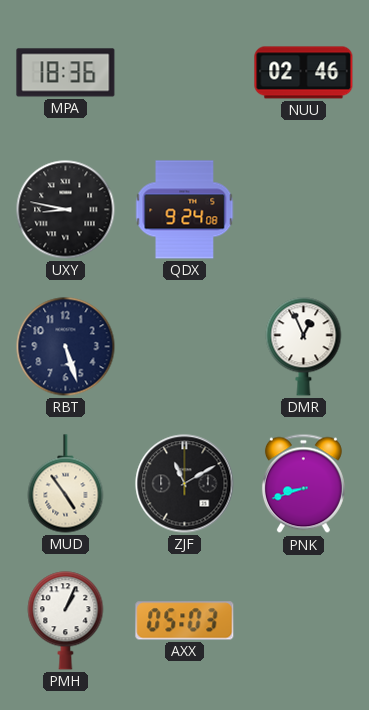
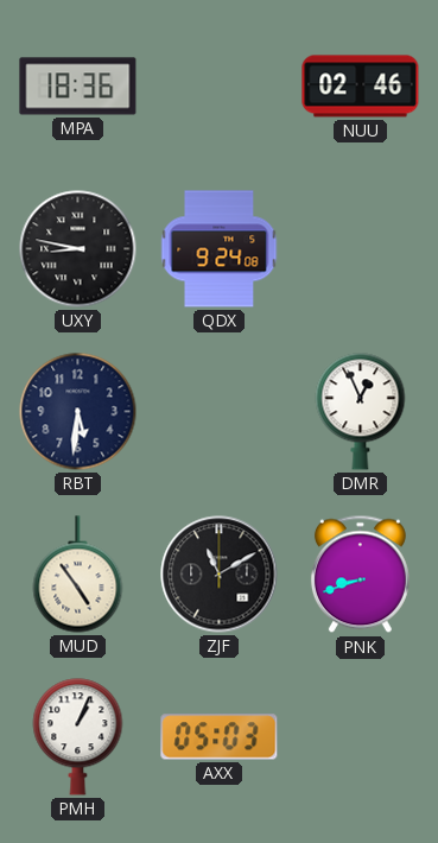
RBT: 5:27 -> 5:31
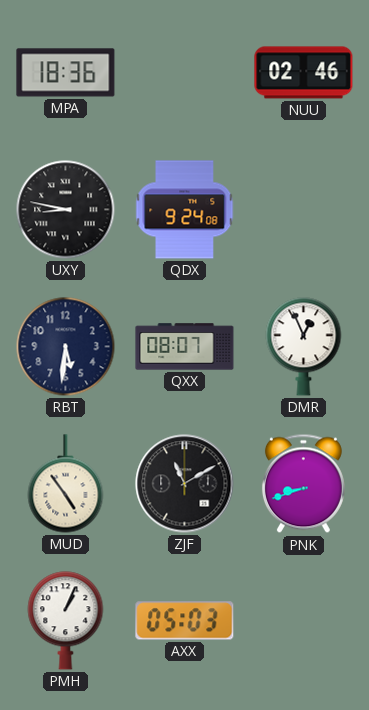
QXX: none -> 08:07
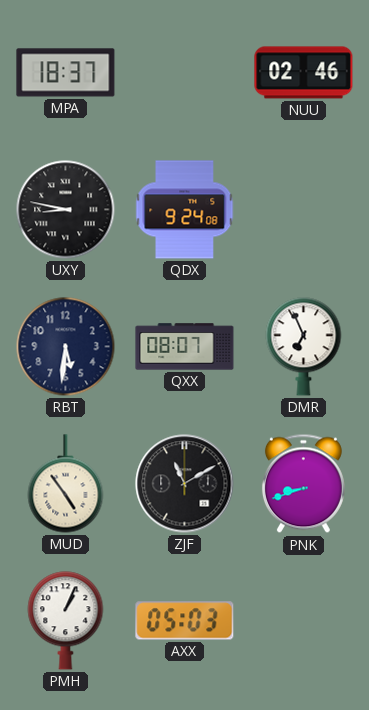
MPA: 18:36 -> 18:37
DMR: 12:56 -> 6:56
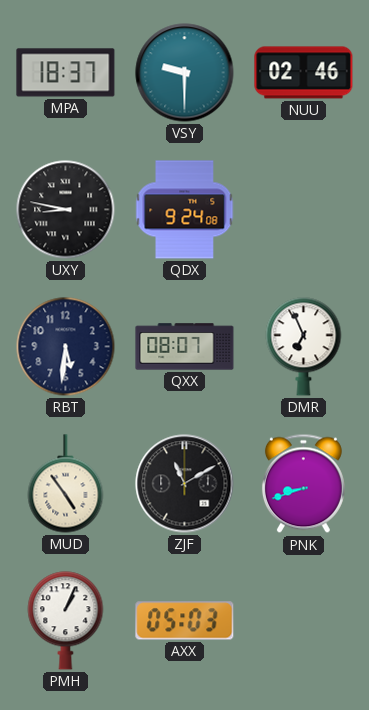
VSY: none -> 9:30
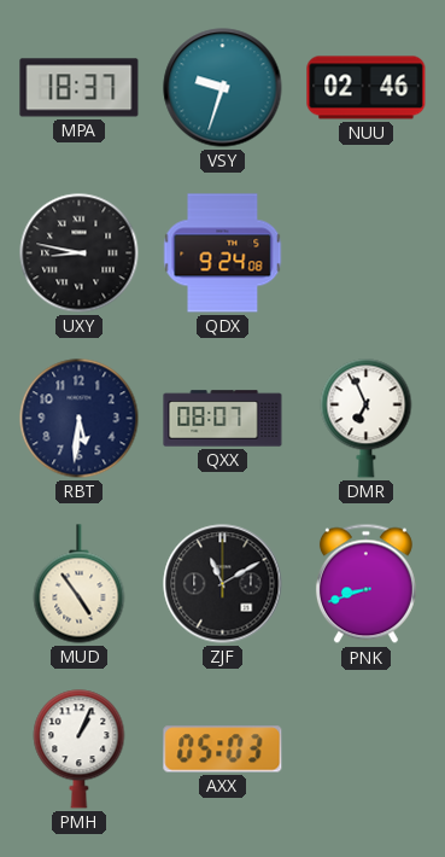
VSY: 9:30 -> 9:33
